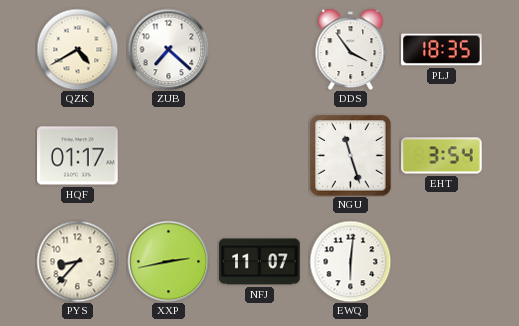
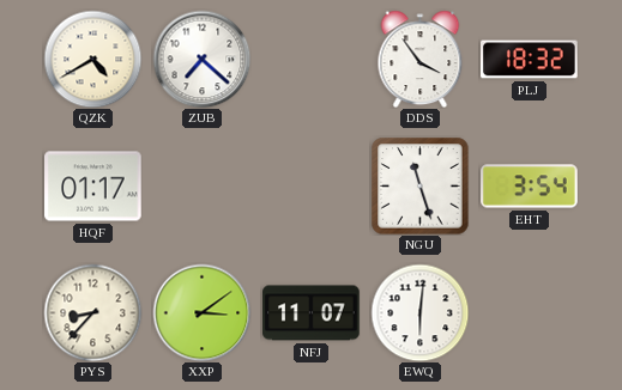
PLJ: 18:35 -> 18:32
XXP: 2:43 -> 3:09
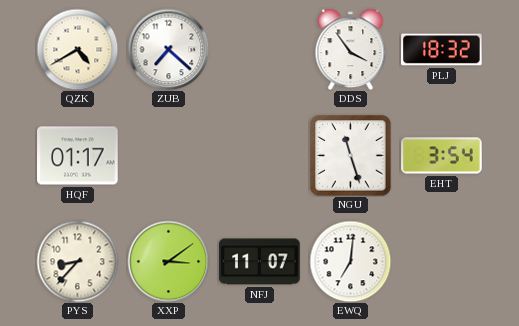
EWQ: 6:01 -> 7:01
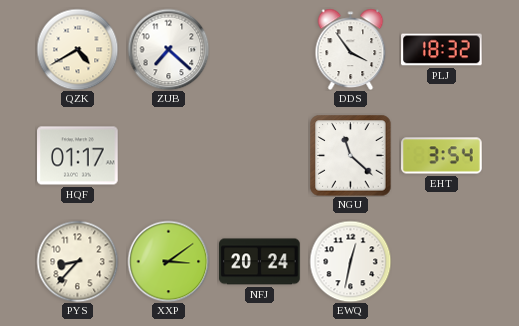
NGU: 11:27 -> 11:22
NFJ: 11:07 -> 20:24
EWQ: 7:01 -> 12:32
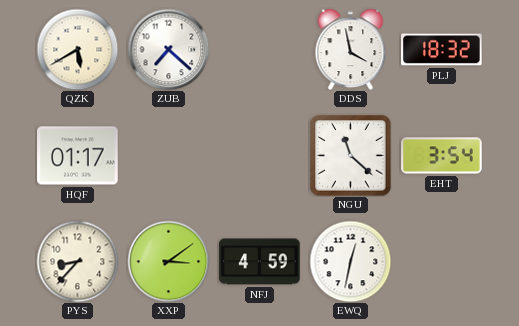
QZK: 4:40 -> 5:40
DDS: 3:54 -> 3:58
NFJ: 20:24 -> 4:59
